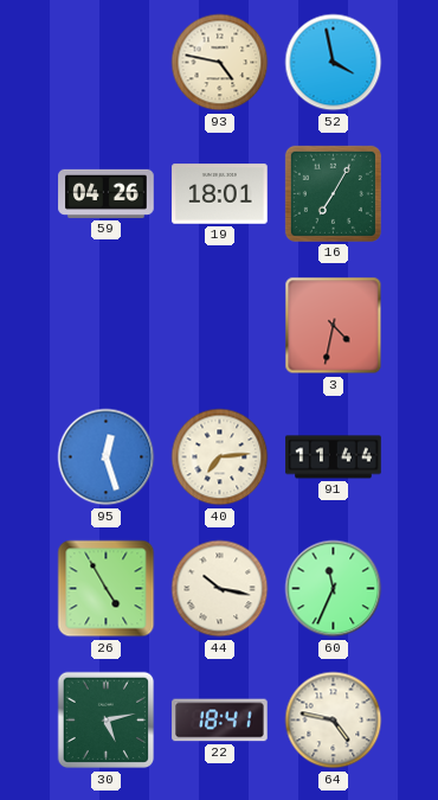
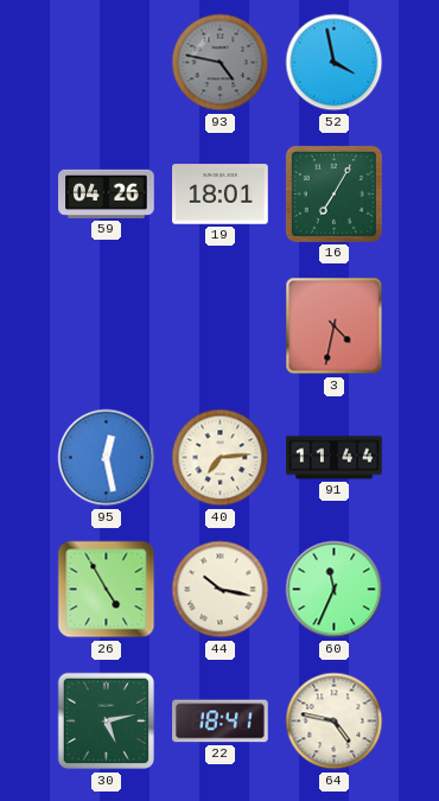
93 dial: cream -> grey
95: 12:27 -> 12:28
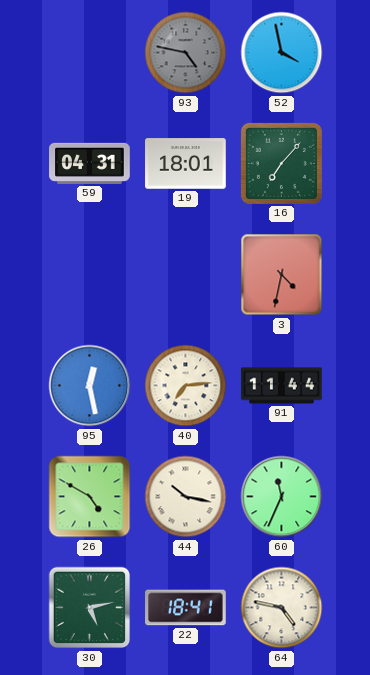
59: 04:26 -> 04:31
16: 7:05 -> 7:07
26: 4:55 -> 4:50
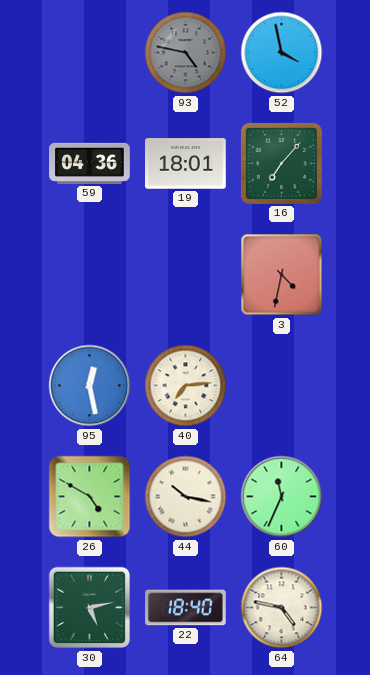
59: 04:31 -> 04:36
91: 11:44 -> none
22: 18:41 -> 18:40
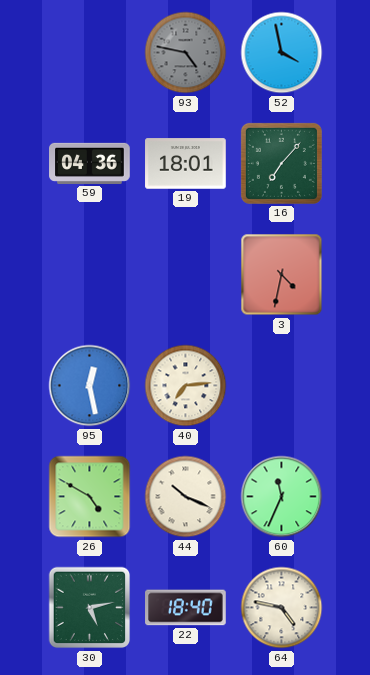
44: 10:17 -> 10:19
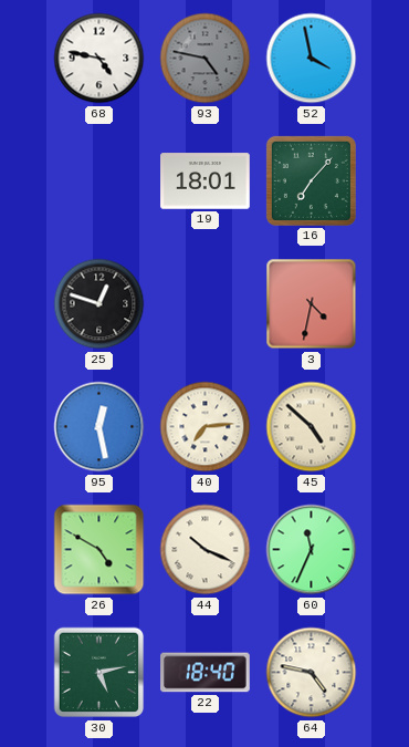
68: none -> 4:47
59: 04:36 -> none
25: none -> 12:48
45: none -> 4:52
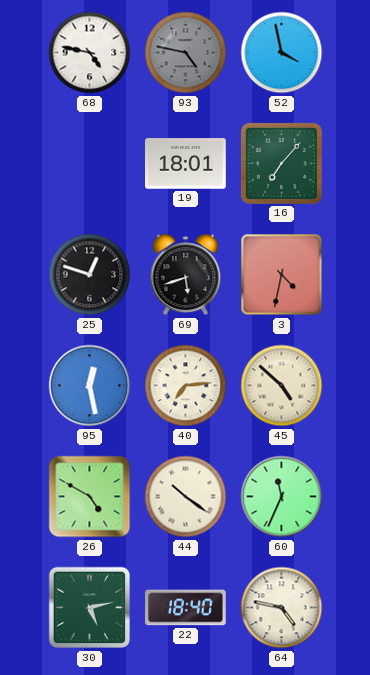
69: none -> 5:42
44: 10:19 -> 10:21
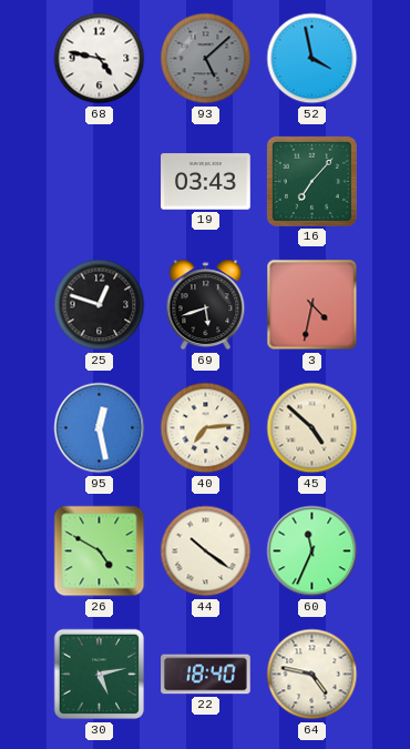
93: 4:47 -> 5:08
19: 18:01 -> 03:43
